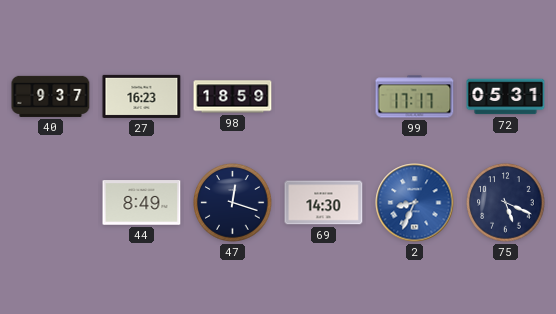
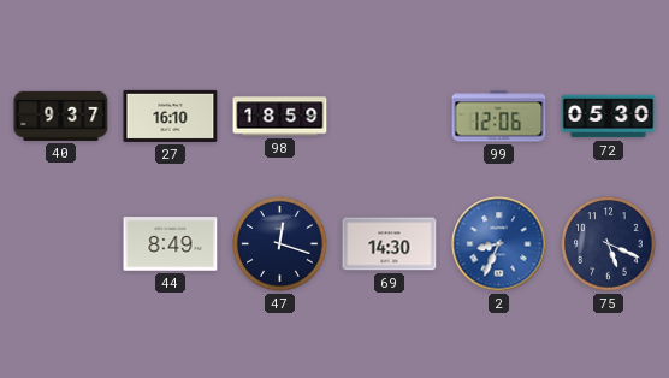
27: 16:23 -> 16:10
99: 17:17 -> 12:06
72: 05:31 -> 05:30
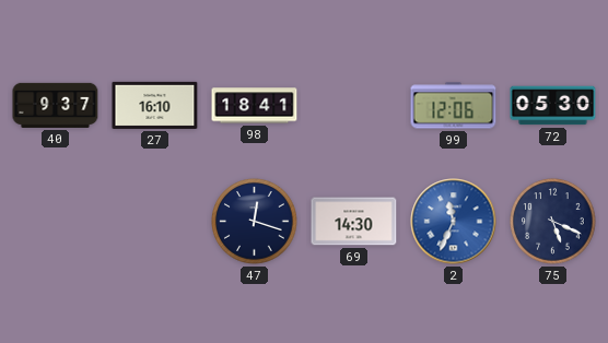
98: 18:59 -> 18:41
44: 8:49 -> none
2: 8:34 -> 11:34
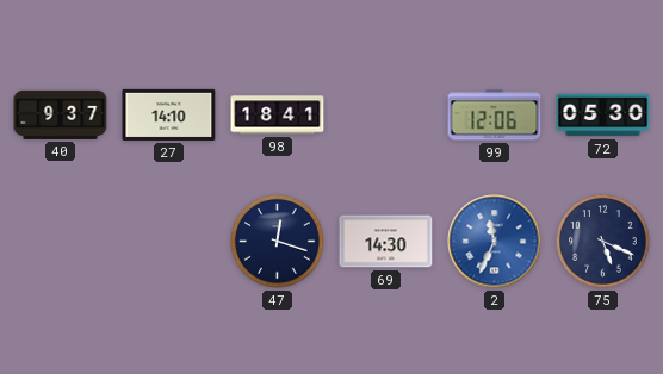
27: 16:10 -> 14:10
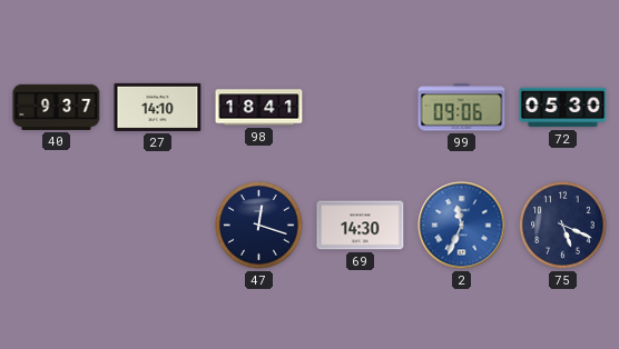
99: 12:06 -> 09:06
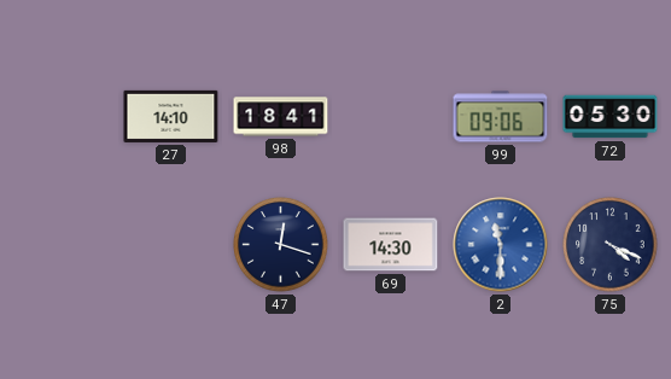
40: 9:37 -> none
2: 11:34 -> 11:30
75: 5:19 -> 4:19
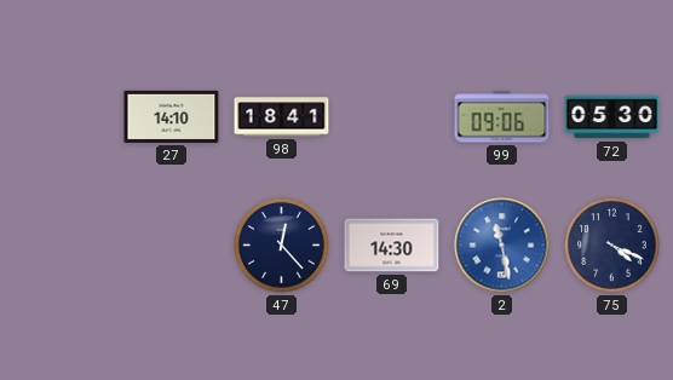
47: 12:18 -> 12:23
2: 11:30 -> 11:28
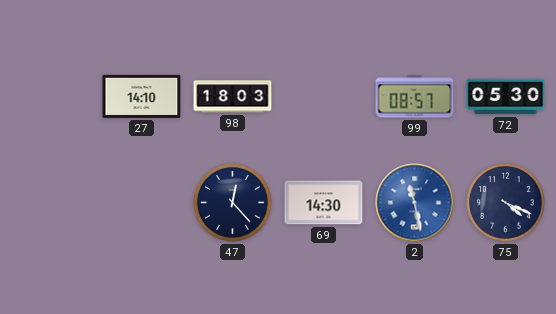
98: 18:41 -> 18:03
99: 09:06 -> 08:57
